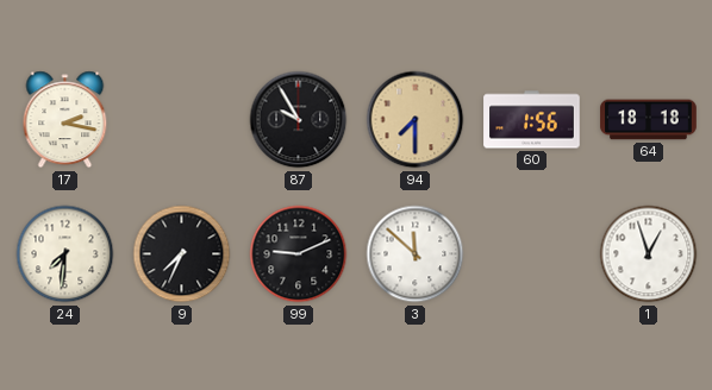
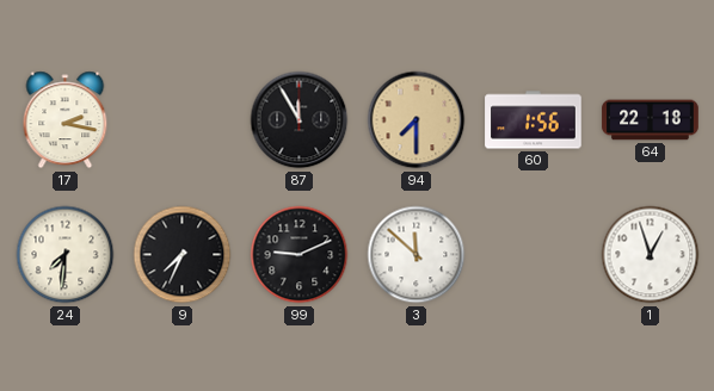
87: 9:55 -> 11:55
64: 18:18 -> 22:18
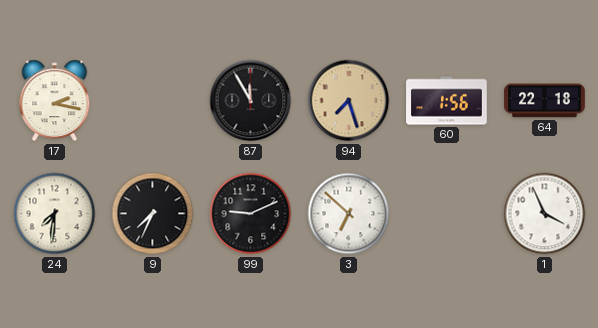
94: 7:30 -> 7:27
3: 11:52 -> 6:52
1: 12:57 -> 3:56
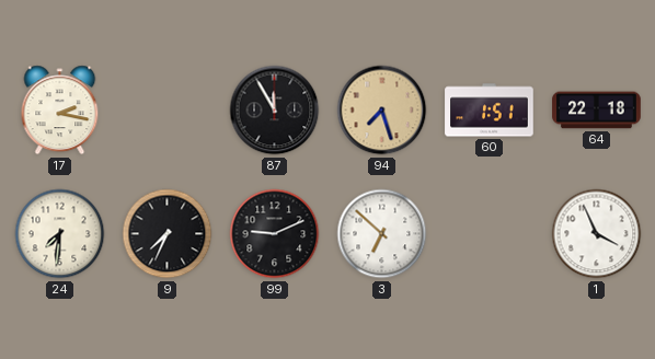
60: 1:56 -> 1:51
